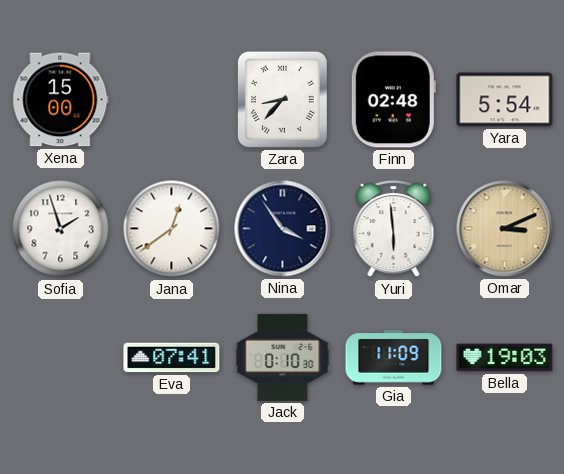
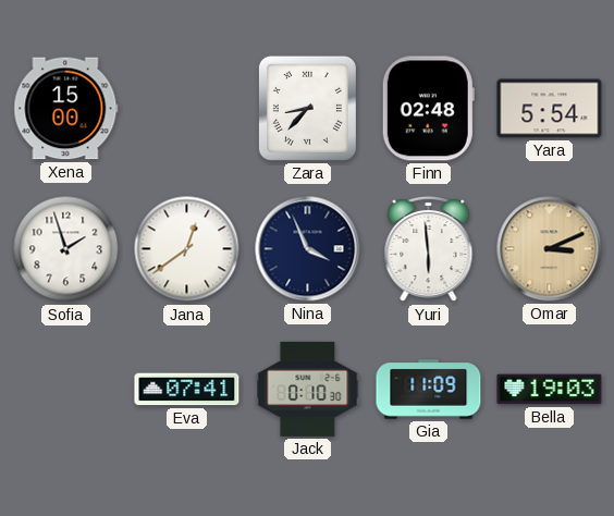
Nina: 3:54 -> 3:56
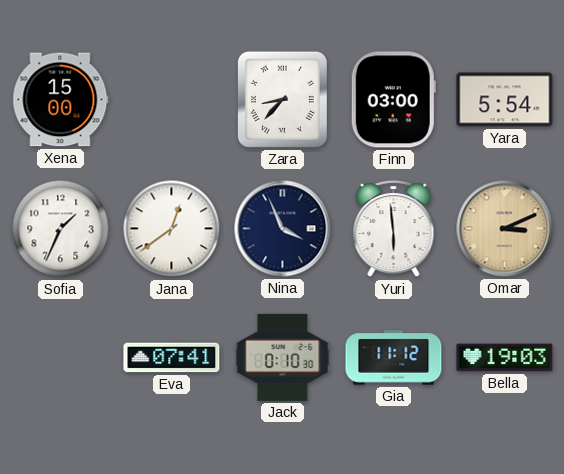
Finn: 02:48 -> 03:00
Sofia: 1:57 -> 1:34
Gia: 11:09 -> 11:12
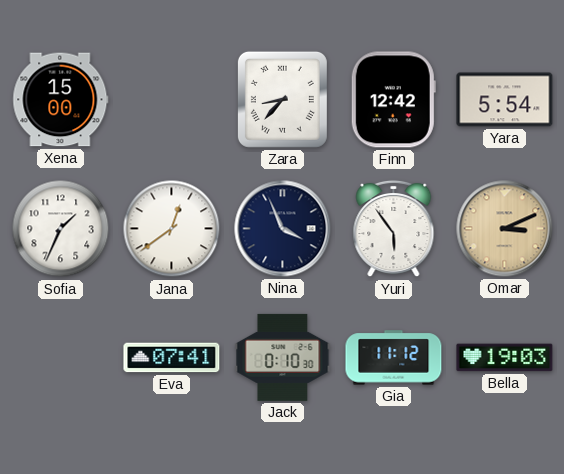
Finn: 03:00 -> 12:42
Yuri: 5:59 -> 5:54
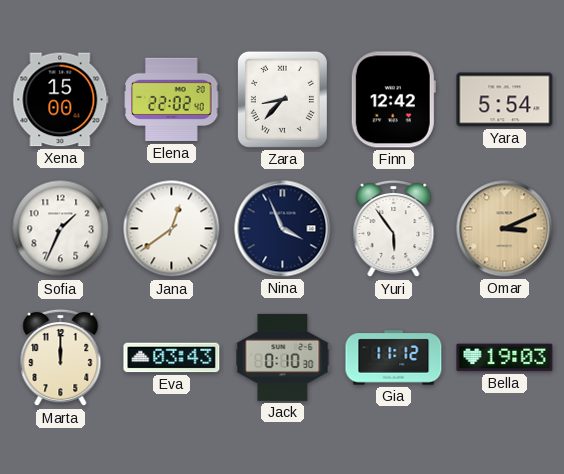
Elena: none -> 22:02
Marta: none -> 12:00
Eva: 07:41 -> 03:43
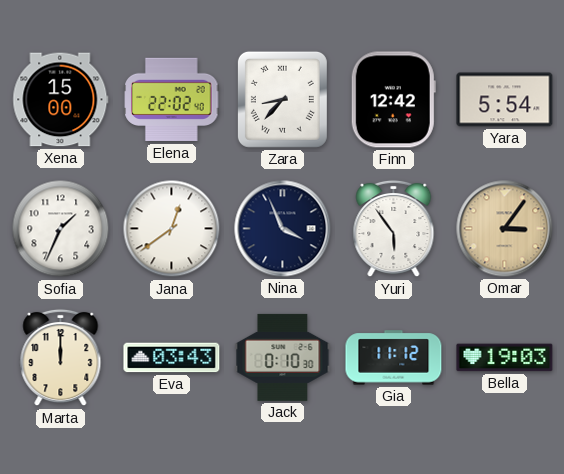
Omar: 3:11 -> 3:06
